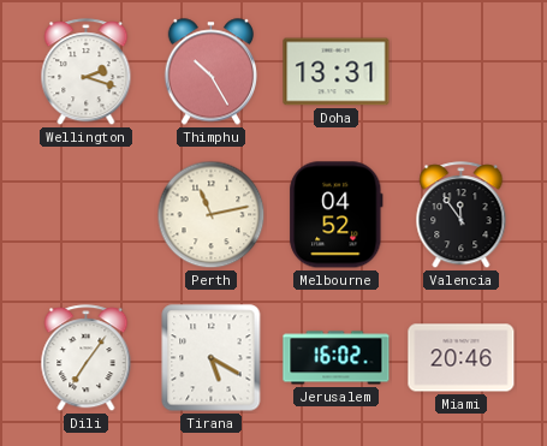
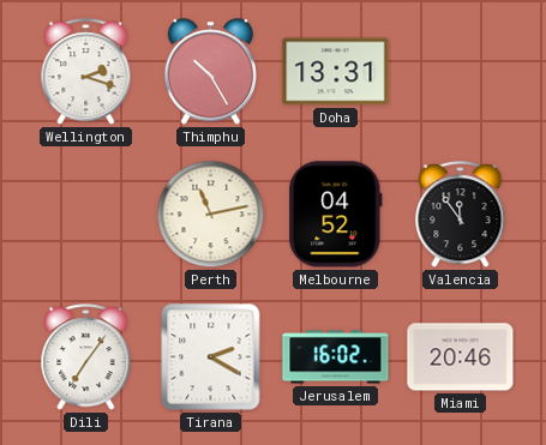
Tirana: 5:20 -> 2:20
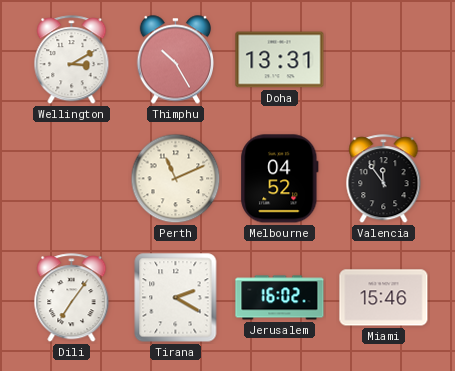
Wellington: 2:18 -> 3:10
Perth: 11:13 -> 11:11
Miami: 20:46 -> 15:46
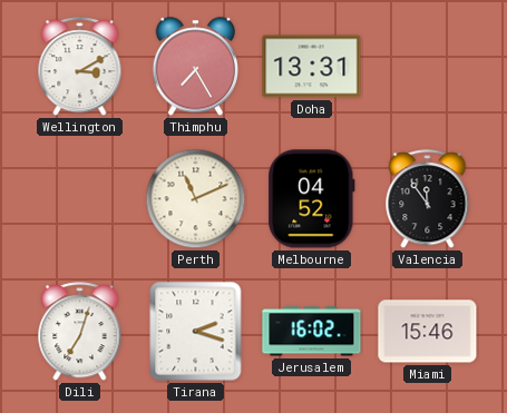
Thimphu: 10:25 -> 7:25
Dili: 7:06 -> 7:03
Tirana: 2:20 -> 2:18
